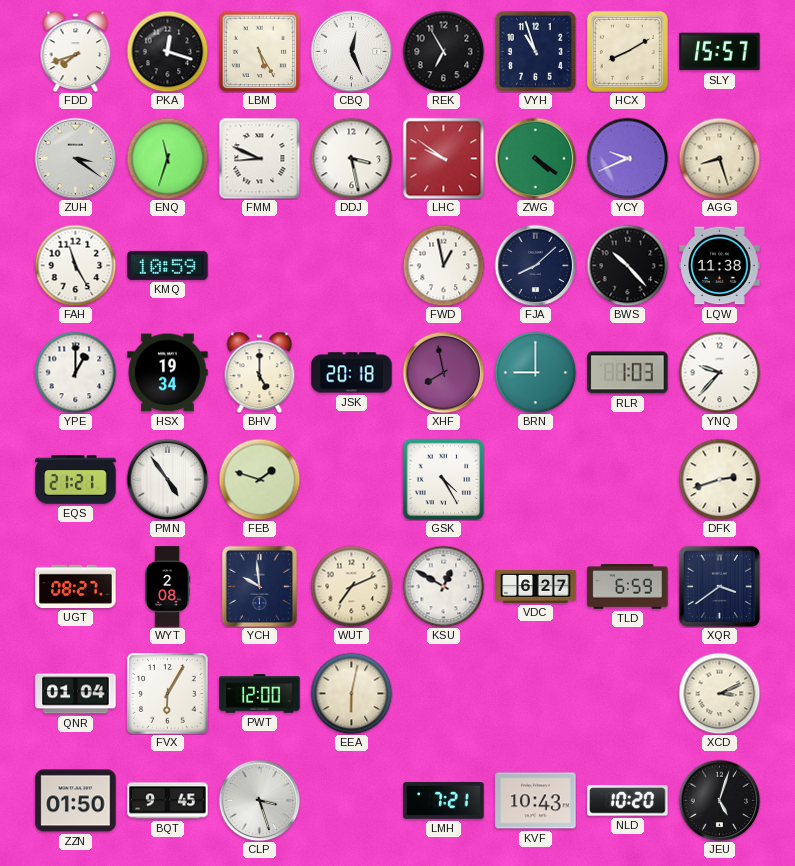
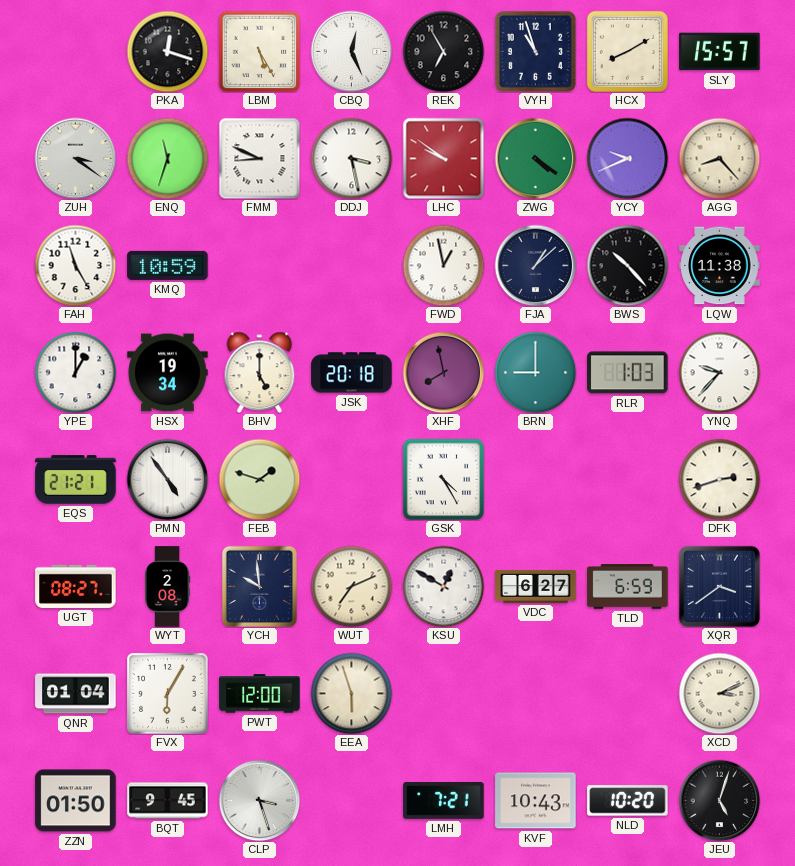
FDD: 7:42 -> none
AGG: 8:27 -> 8:23
FJA: 8:08 -> 1:08
EEA: 6:02 -> 5:57
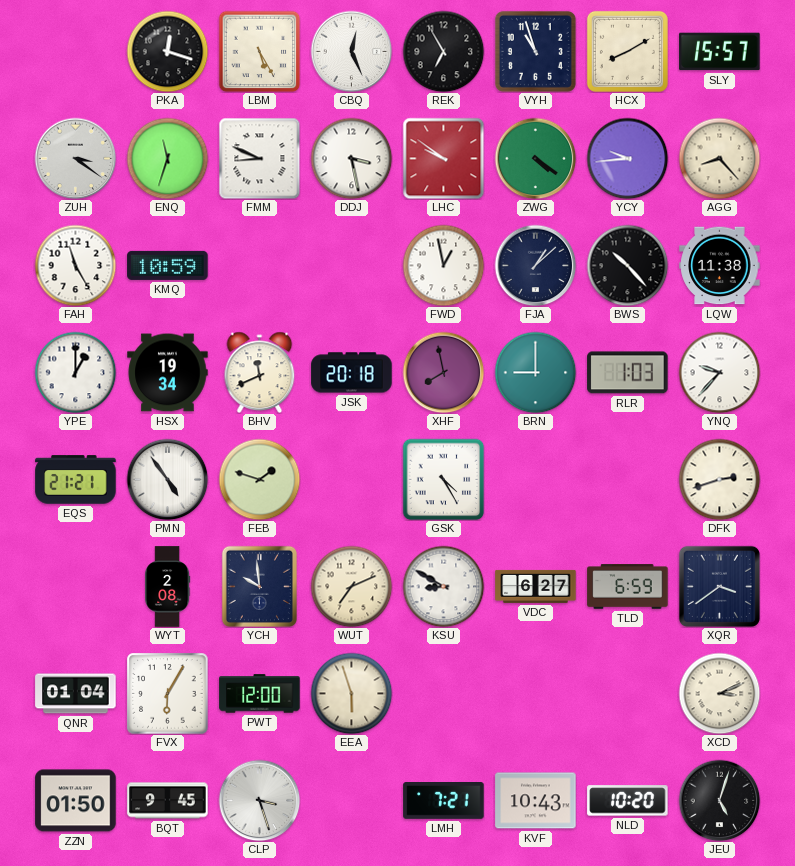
YCY: 9:41 -> 9:44
BHV: 5:00 -> 11:41
UGT: 08:27 -> none
KSU: 12:50 -> 8:50
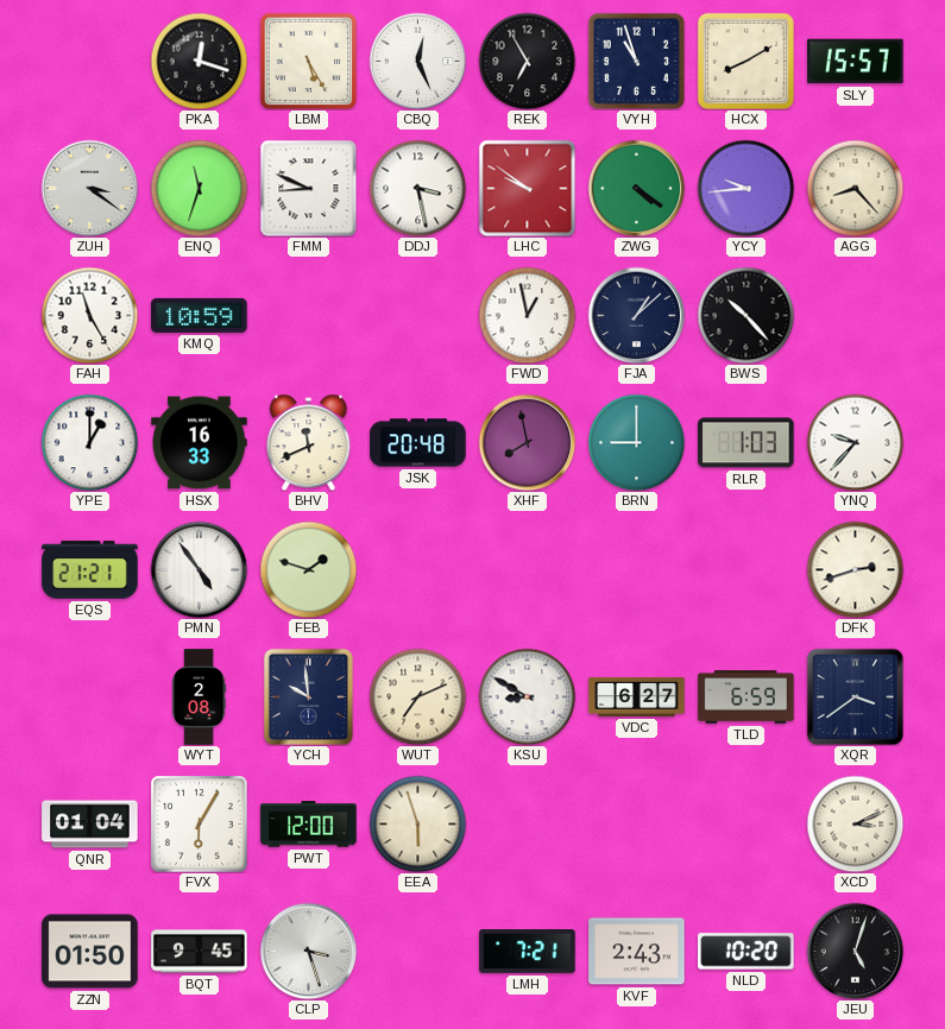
LQW: 11:38 -> none
HSX: 19:34 -> 16:33
JSK: 20:18 -> 20:48
GSK: 4:25 -> none
KVF: 10:43 -> 2:43
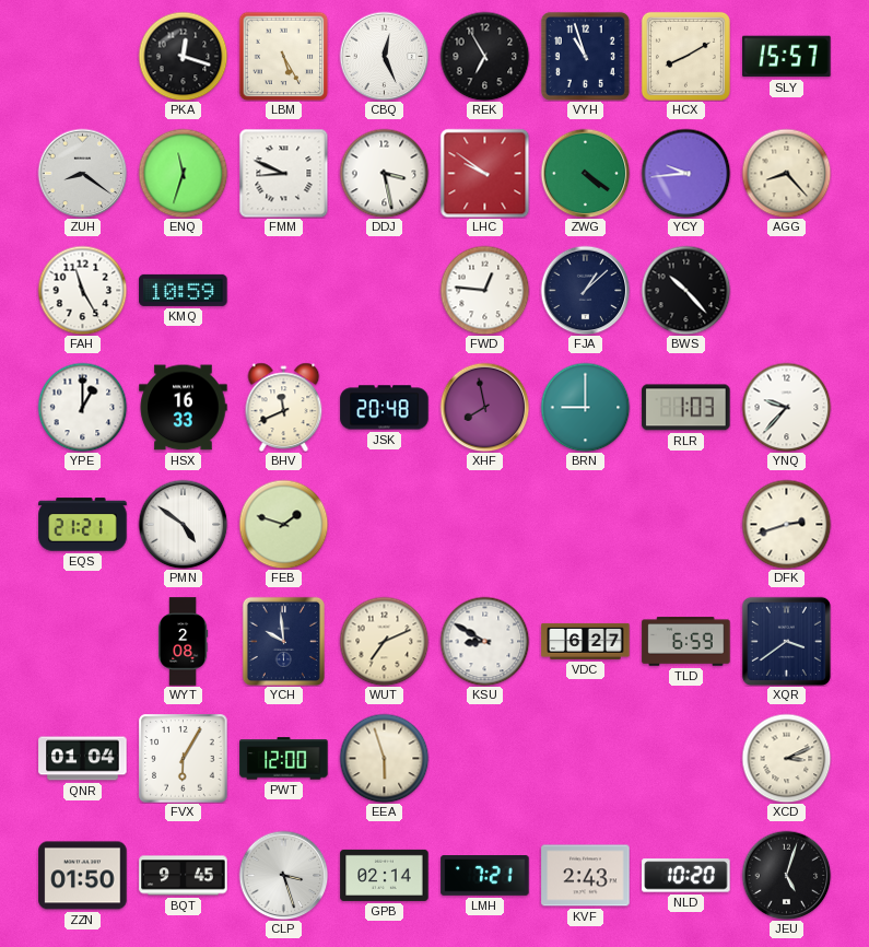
ZUH: 3:21 -> 8:21
FWD: 12:58 -> 12:46
PMN: 4:54 -> 4:51
GPB: none -> 02:14
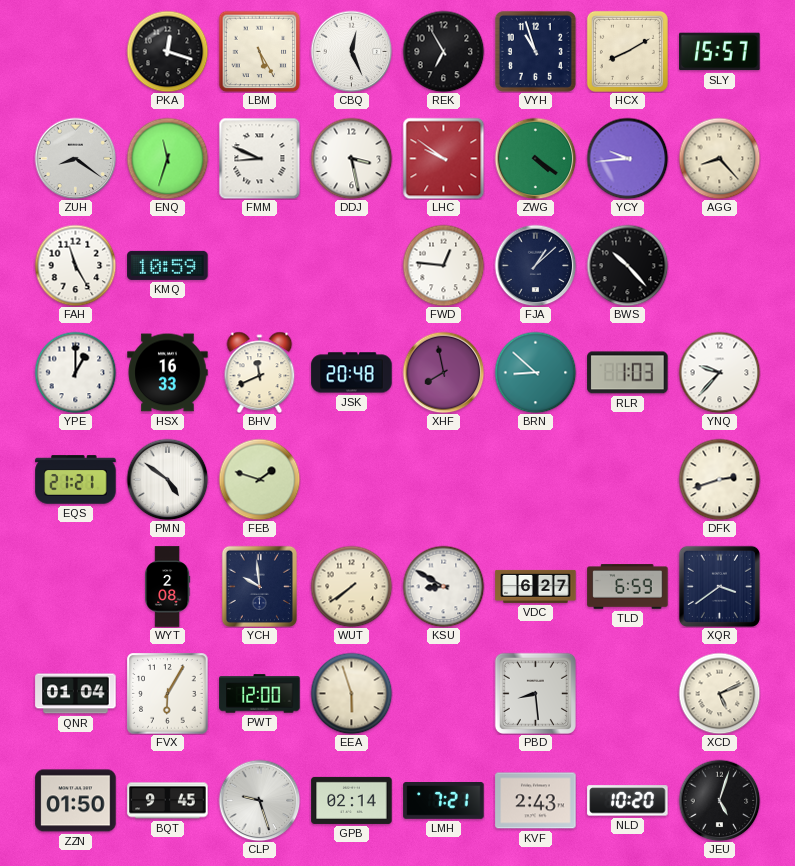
BRN: 9:00 -> 8:52
WUT: 7:11 -> 7:39
PBD: none -> 8:29
XCD: 3:11 -> 5:11
CLP: 3:27 -> 9:27
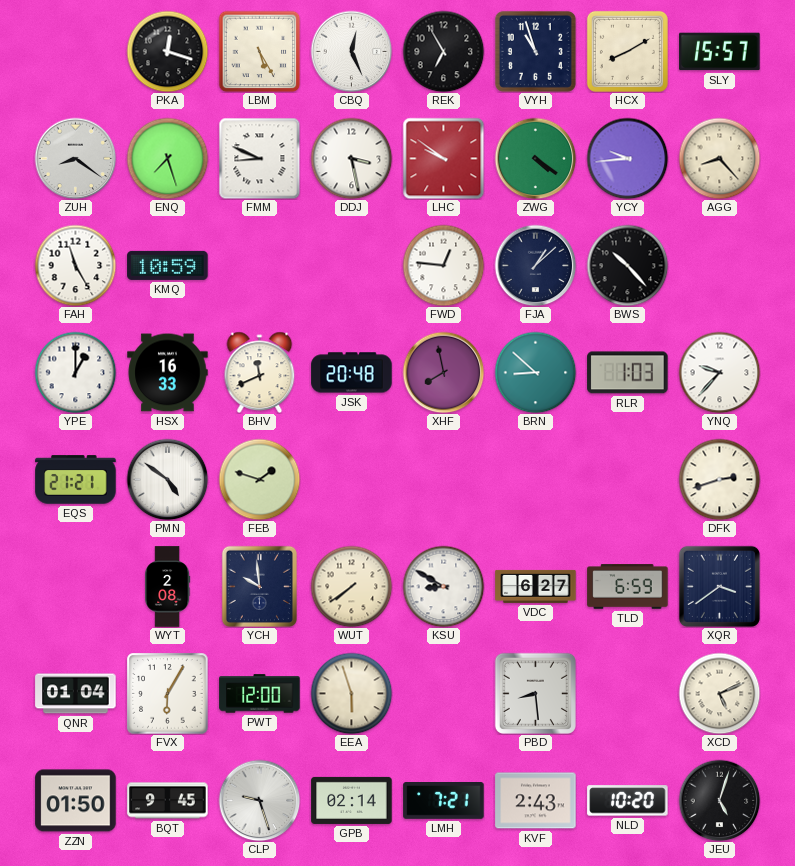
ENQ: 11:33 -> 7:27
